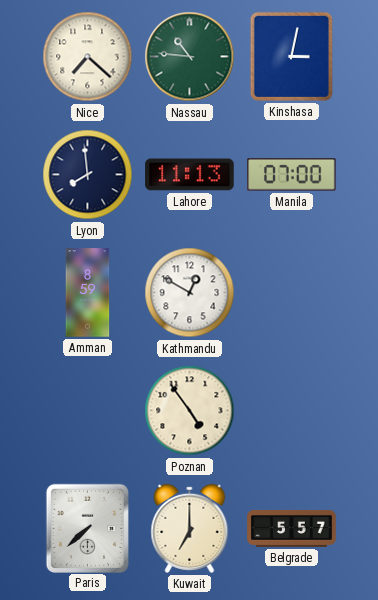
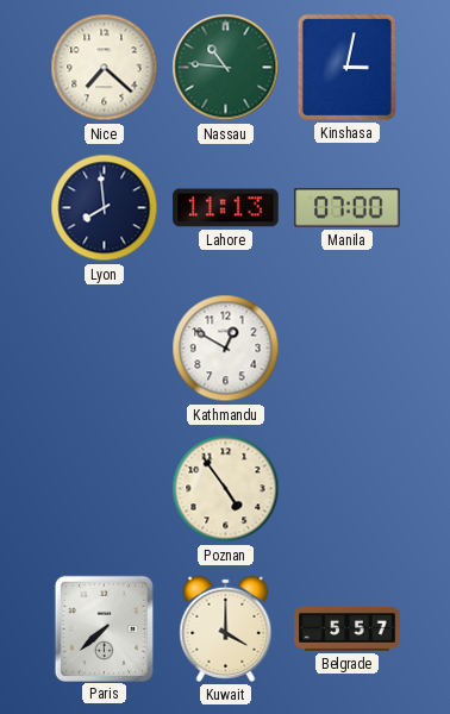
Amman: 8:59 -> none
Kuwait: 7:00 -> 4:00
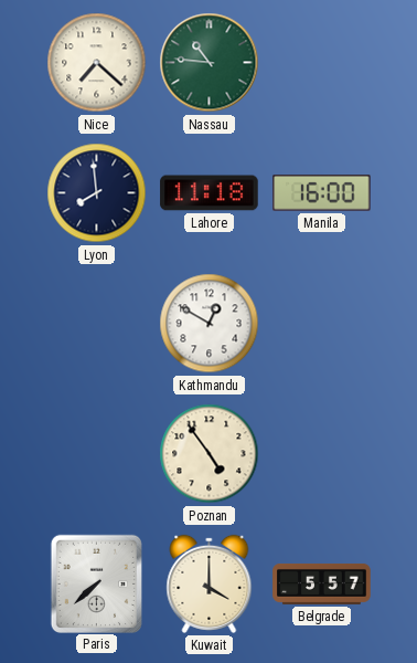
Kinshasa: 3:02 -> none
Lahore: 11:13 -> 11:18
Manila: 07:00 -> 16:00
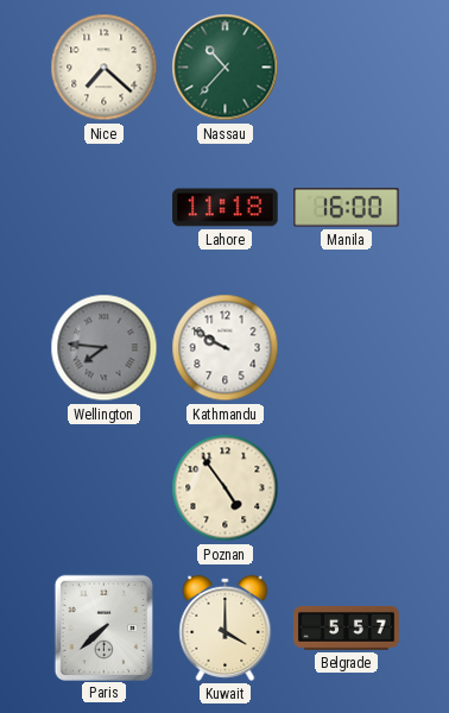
Nassau: 10:46 -> 10:37
Lyon: 7:59 -> none
Wellington: none -> 7:46
Kathmandu: 12:50 -> 9:50
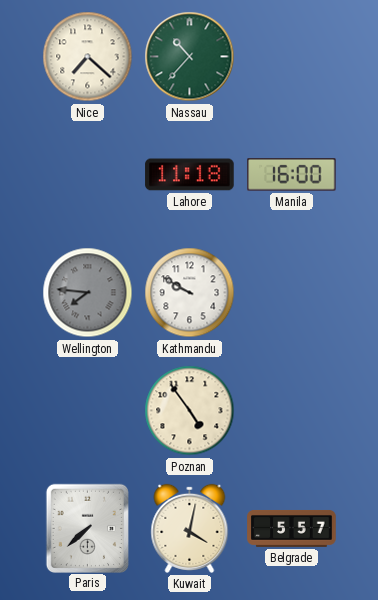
Kuwait: 4:00 -> 4:02
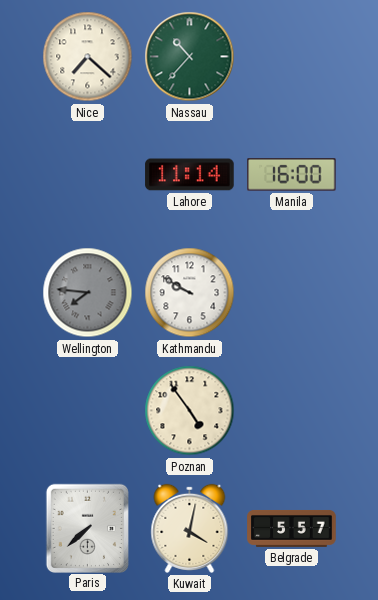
Lahore: 11:18 -> 11:14
